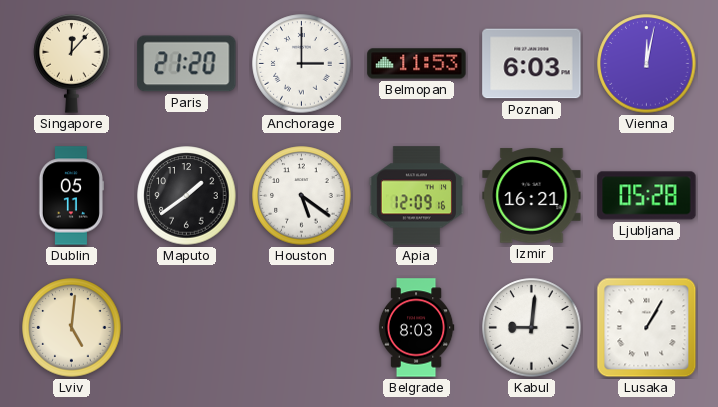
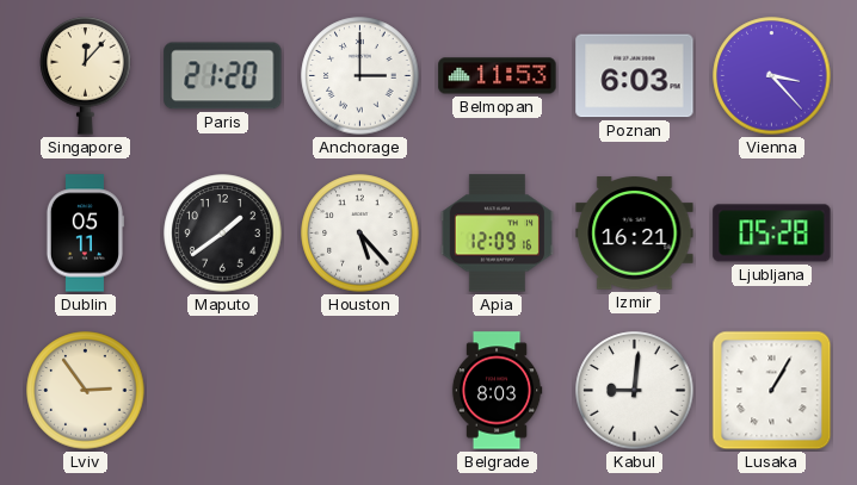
Vienna: 12:02 -> 3:23
Houston: 5:21 -> 5:23
Lviv: 5:01 -> 2:54
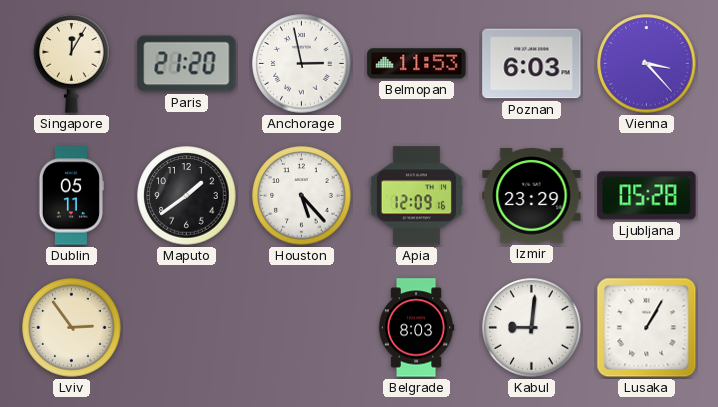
Singapore: 12:07 -> 12:05
Anchorage: 3:00 -> 2:58
Izmir: 16:21 -> 23:29
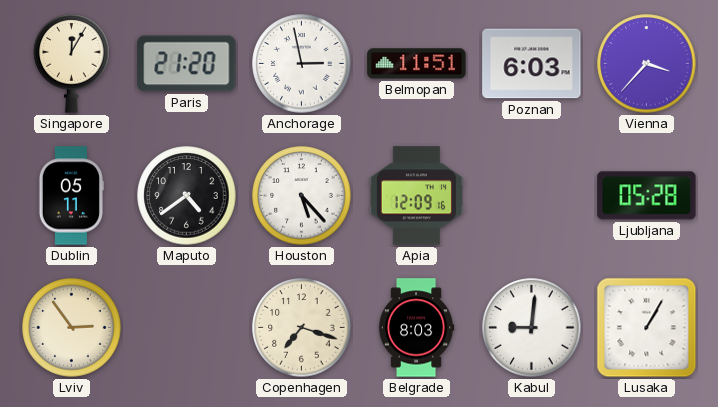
Belmopan: 11:53 -> 11:51
Vienna: 3:23 -> 3:37
Maputo: 1:39 -> 4:39
Izmir: 23:29 -> none
Copenhagen: none -> 7:18
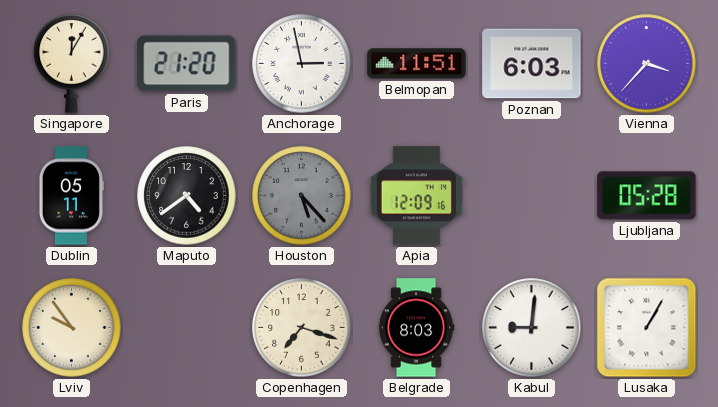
Houston dial: white -> grey
Lviv: 2:54 -> 9:54
